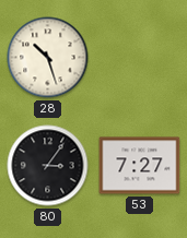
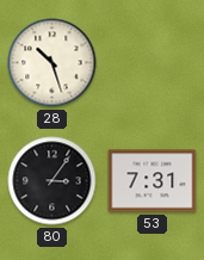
53: 7:27 -> 7:31
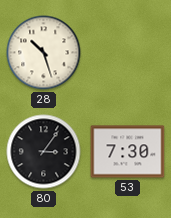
53: 7:31 -> 7:30
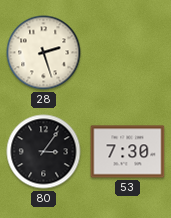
28: 10:27 -> 2:27
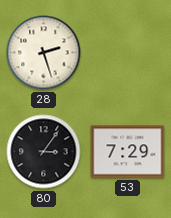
53: 7:30 -> 7:29
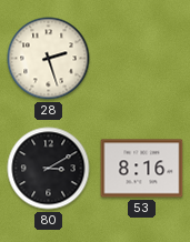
80: 3:06 -> 3:10
53: 7:29 -> 8:16
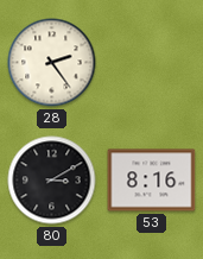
28: 2:27 -> 2:24
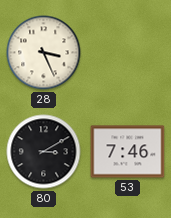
28: 2:24 -> 3:26
53: 8:16 -> 7:46
